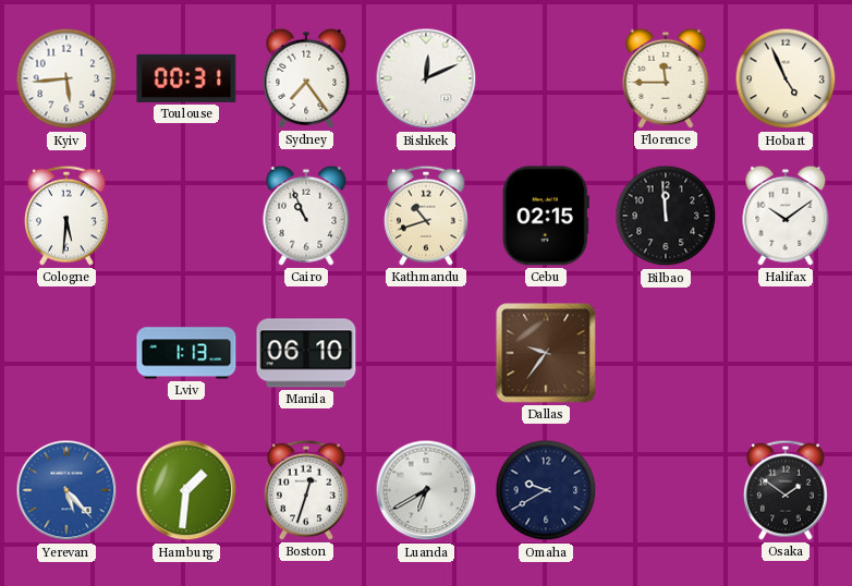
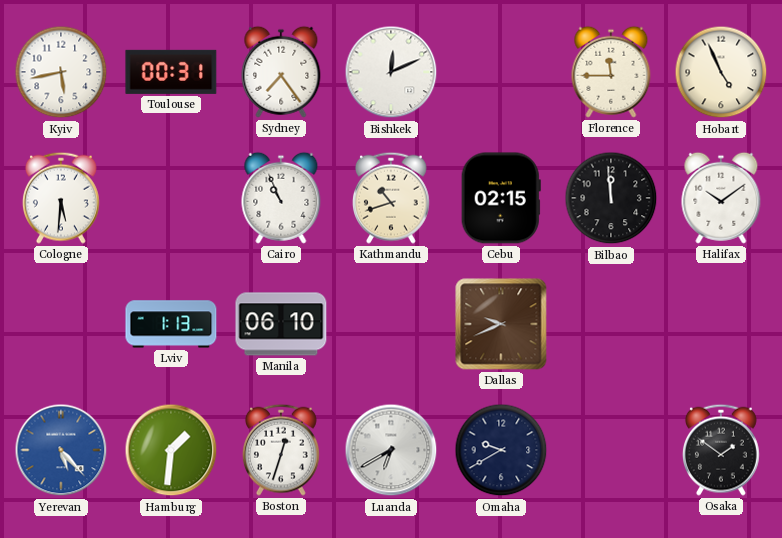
Kyiv: 5:44 -> 5:43
Dallas: 9:36 -> 9:41
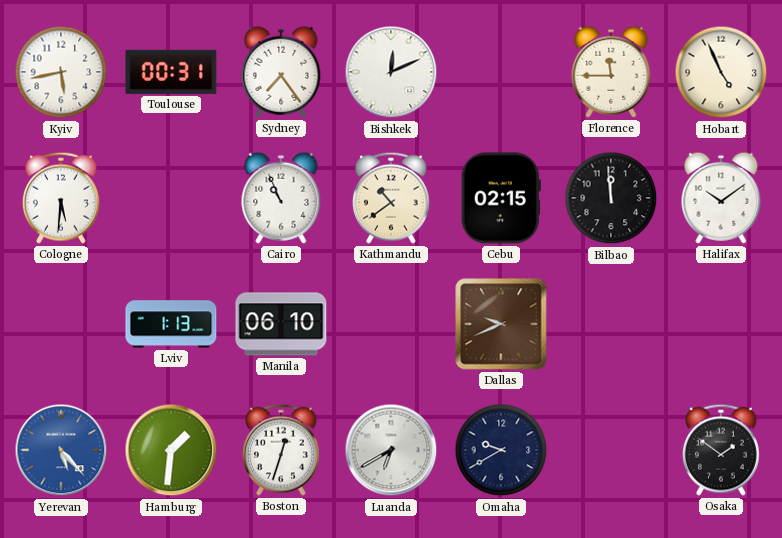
Kathmandu: 10:42 -> 10:39
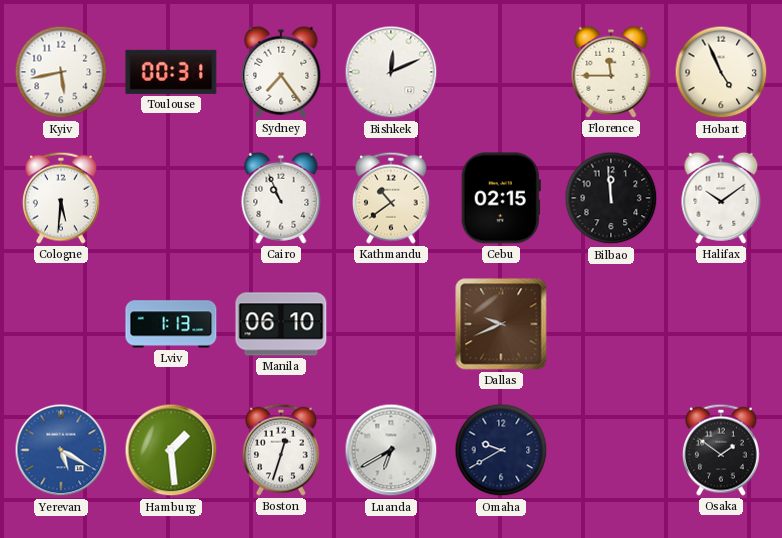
Yerevan: 5:23 -> 5:20
Hamburg: 1:31 -> 1:29
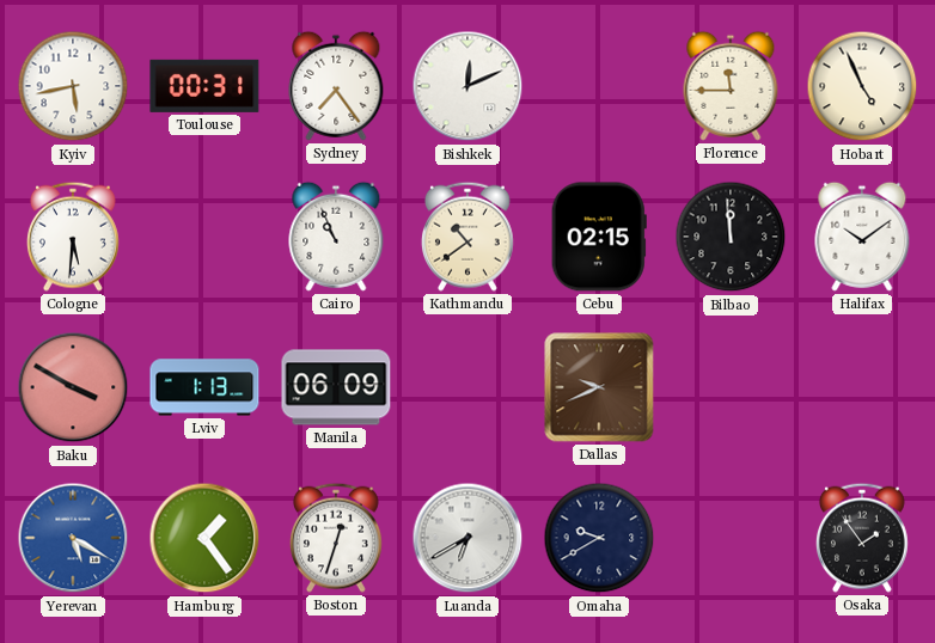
Baku: none -> 3:50
Manila: 06:10 -> 06:09
Hamburg: 1:29 -> 1:24
Osaka: 1:51 -> 1:54
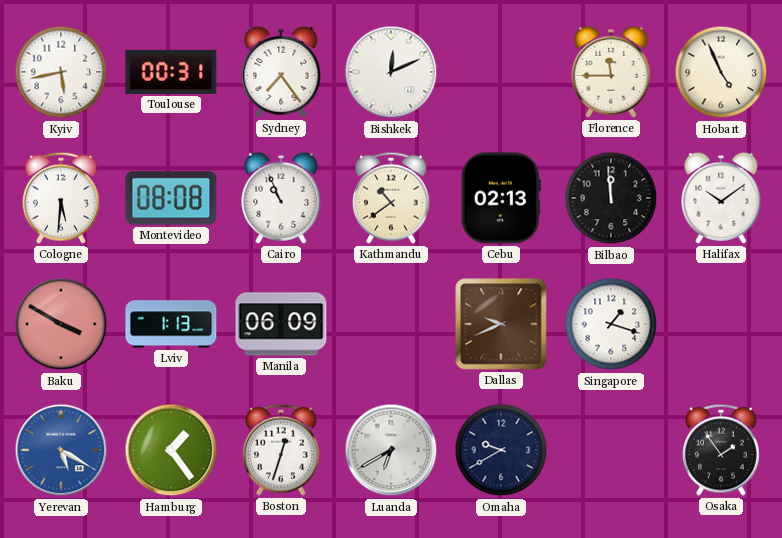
Montevideo: none -> 08:08
Cebu: 02:15 -> 02:13
Singapore: none -> 1:18
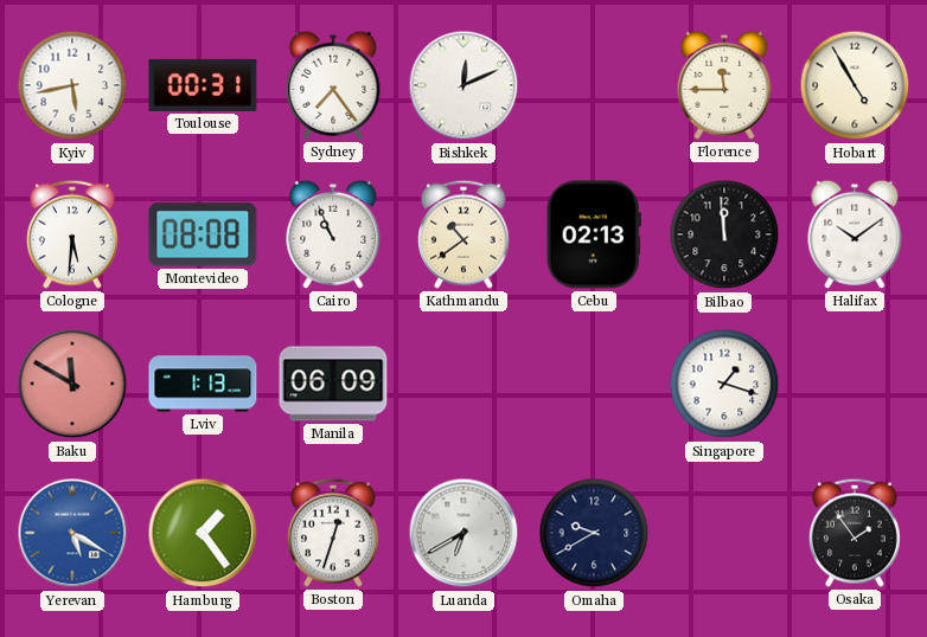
Hobart: 4:56 -> 4:55
Baku: 3:50 -> 11:50
Dallas: 9:41 -> none
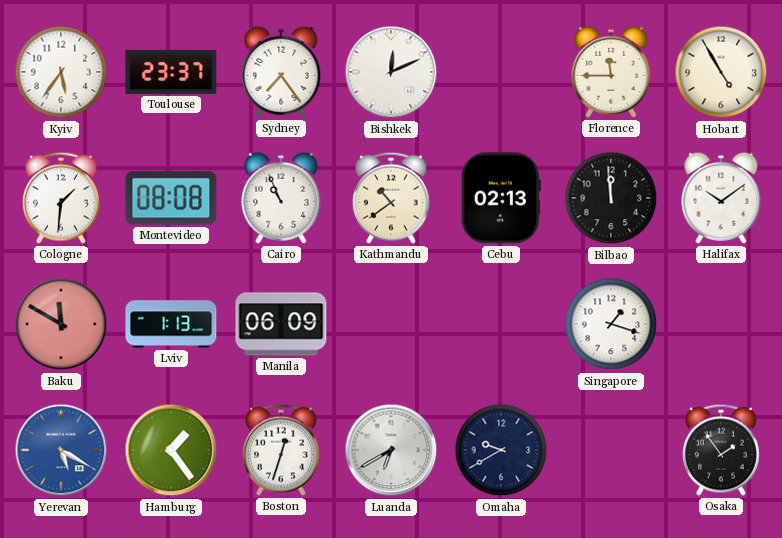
Kyiv: 5:43 -> 5:36
Toulouse: 00:31 -> 23:37
Cologne: 5:31 -> 1:31
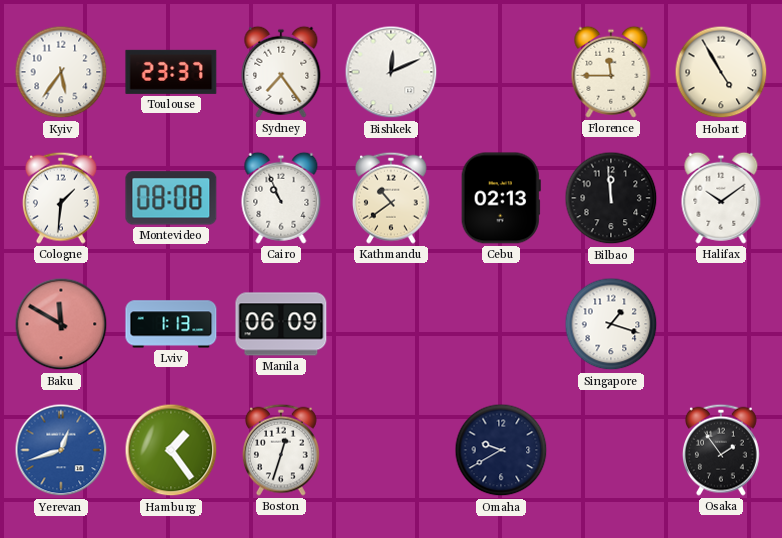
Yerevan: 5:20 -> 12:42
Luanda: 6:40 -> none
